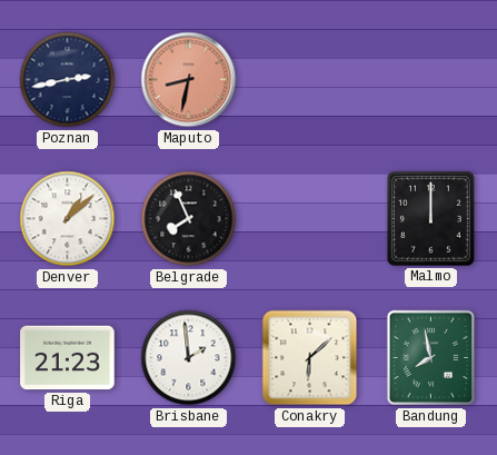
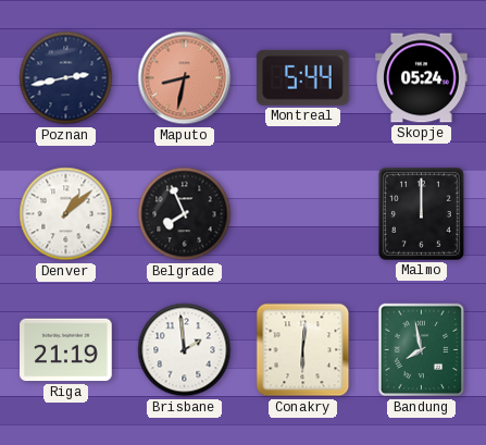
Montreal: none -> 5:44
Skopje: none -> 05:24
Riga: 21:23 -> 21:19
Conakry: 6:08 -> 6:01
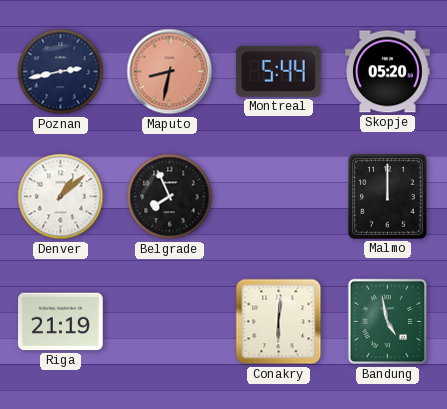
Skopje: 05:24 -> 05:20
Brisbane: 1:59 -> none
Bandung: 7:58 -> 4:58
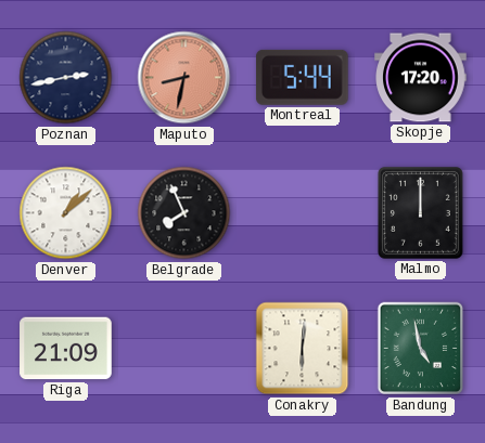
Skopje: 05:20 -> 17:20
Riga: 21:19 -> 21:09
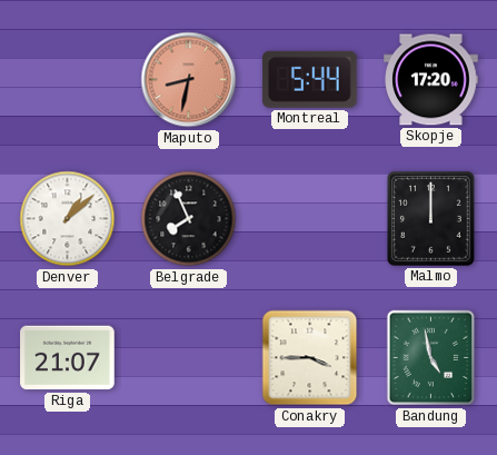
Poznan: 2:43 -> none
Riga: 21:09 -> 21:07
Conakry: 6:01 -> 3:45
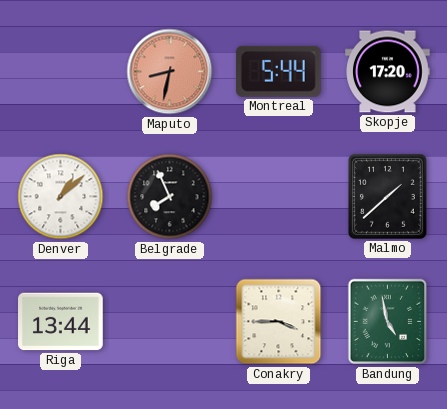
Malmo: 12:00 -> 1:38
Riga: 21:07 -> 13:44
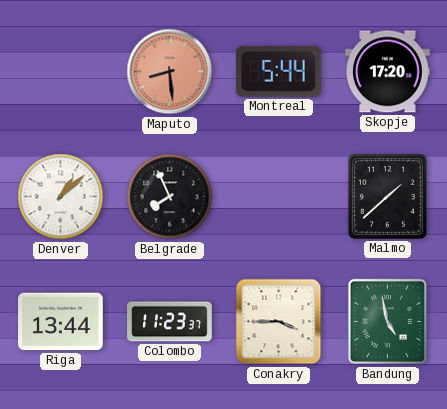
Maputo: 8:32 -> 8:29
Colombo: none -> 11:23
